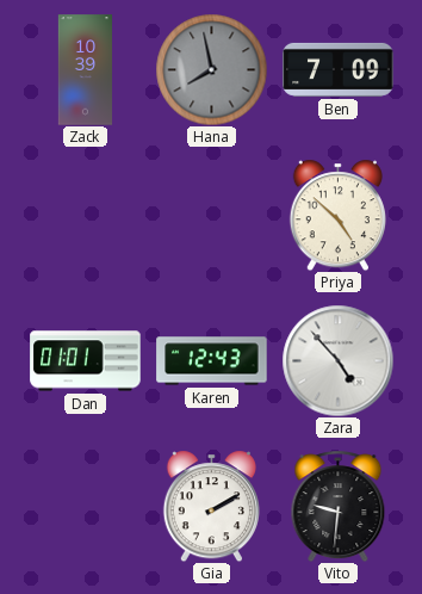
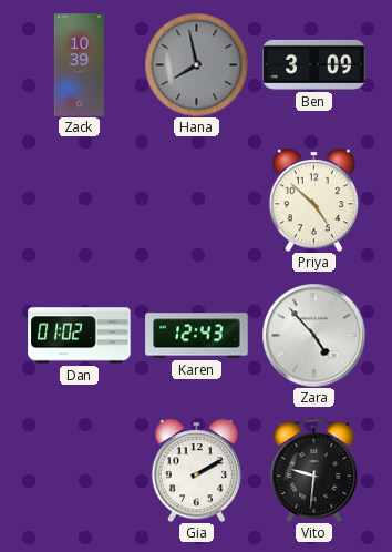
Ben: 7:09 -> 3:09
Dan: 01:01 -> 01:02
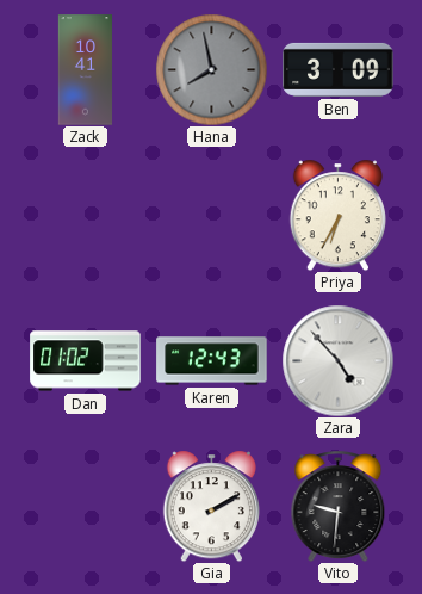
Zack: 10:39 -> 10:41
Priya: 4:52 -> 6:35
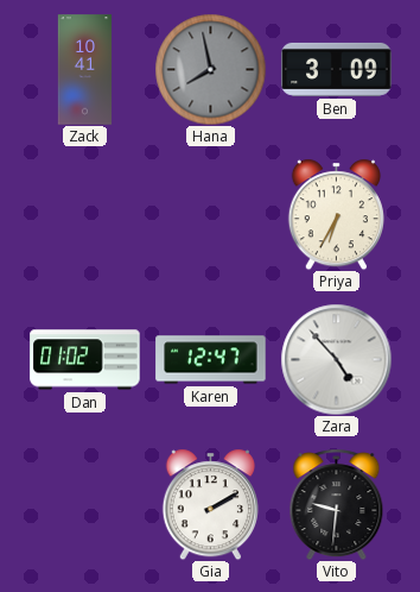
Karen: 12:43 -> 12:47
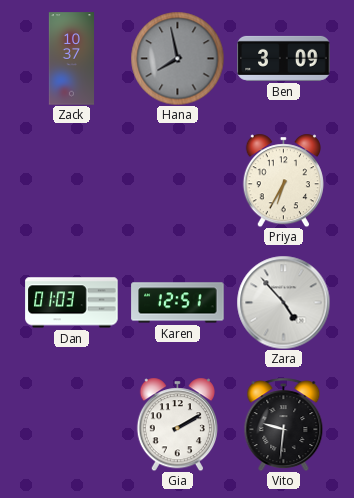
Zack: 10:41 -> 10:37
Dan: 01:02 -> 01:03
Karen: 12:47 -> 12:51
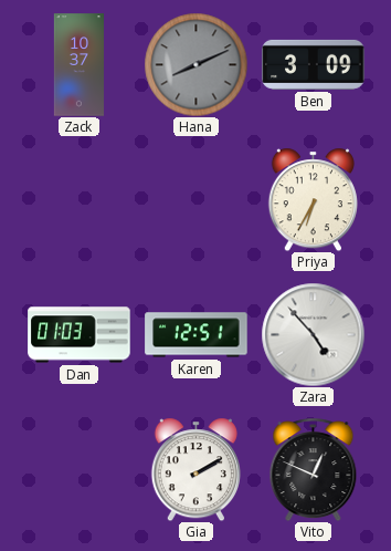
Hana: 7:58 -> 8:11
Vito: 9:31 -> 12:49
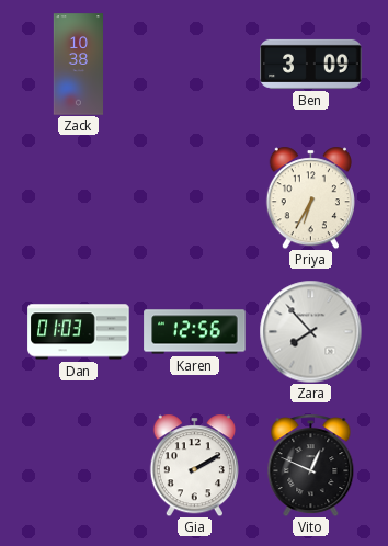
Zack: 10:37 -> 10:38
Hana: 8:11 -> none
Karen: 12:51 -> 12:56
Zara: 4:53 -> 7:53
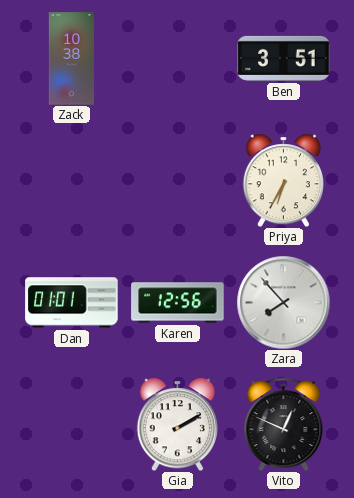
Ben: 3:09 -> 3:51
Dan: 01:03 -> 01:01
